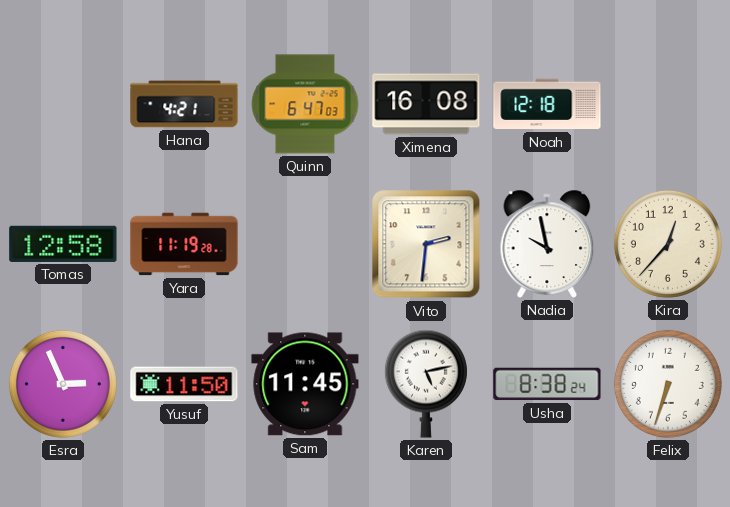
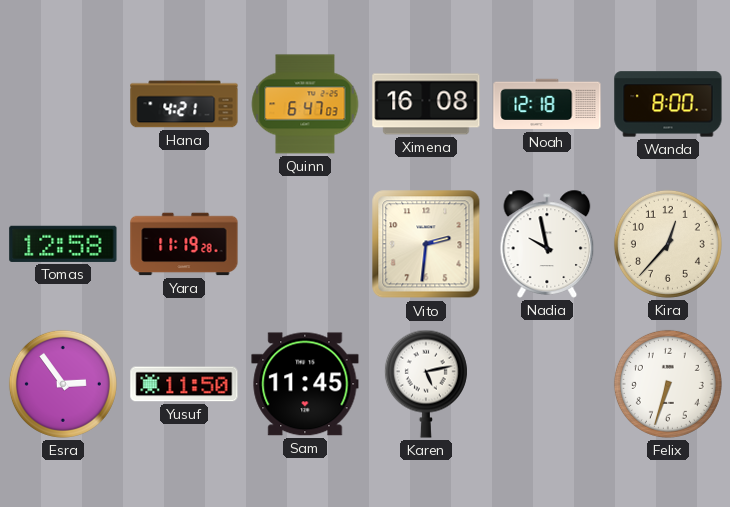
Wanda: none -> 8:00
Esra: 2:56 -> 2:54
Usha: 8:38 -> none
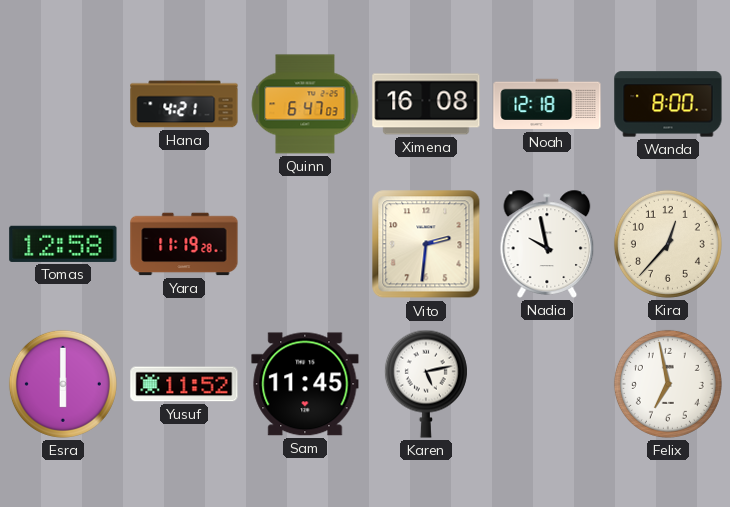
Esra: 2:54 -> 6:00
Yusuf: 11:50 -> 11:52
Felix: 6:33 -> 6:58
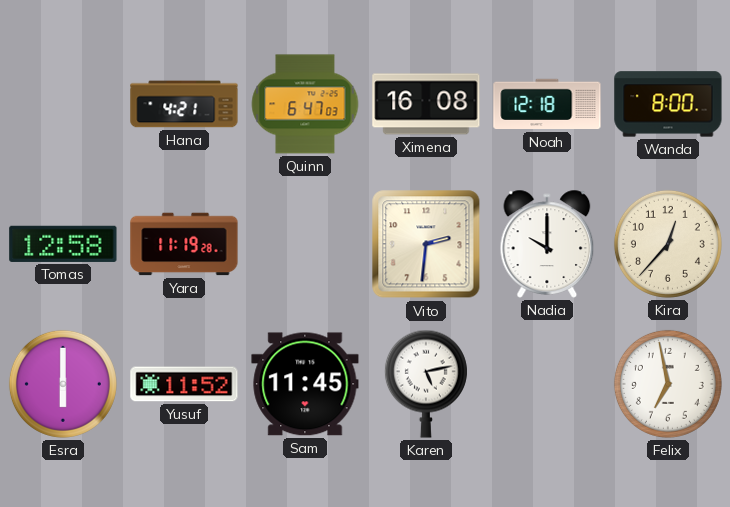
Nadia: 9:58 -> 10:00
